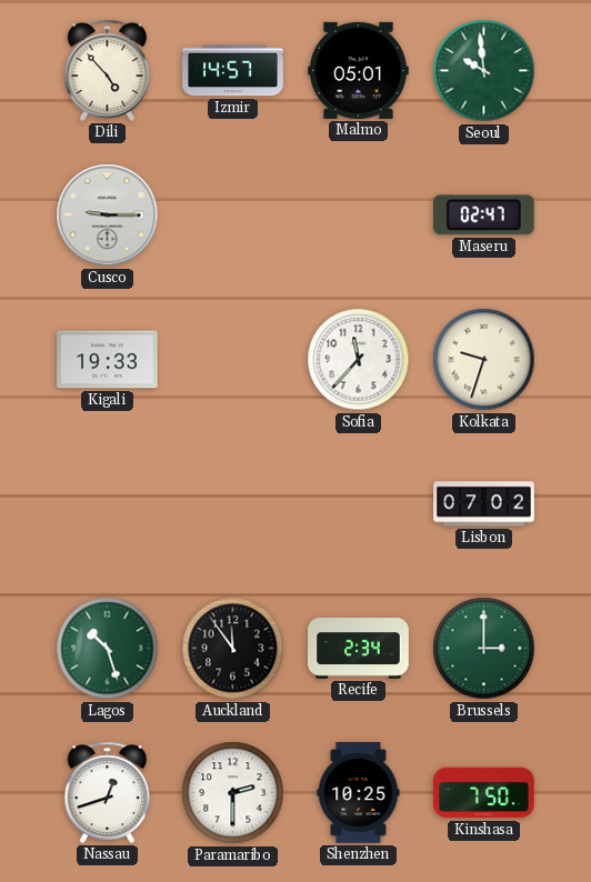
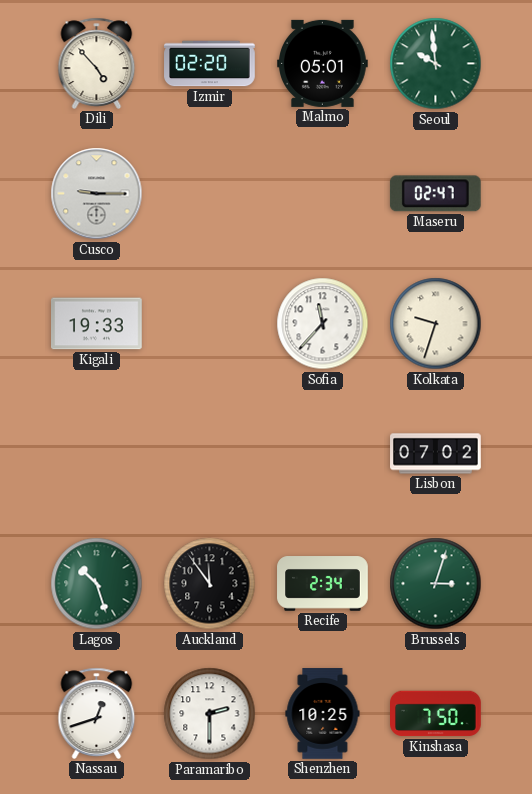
Izmir: 14:57 -> 02:20
Brussels: 3:00 -> 3:03
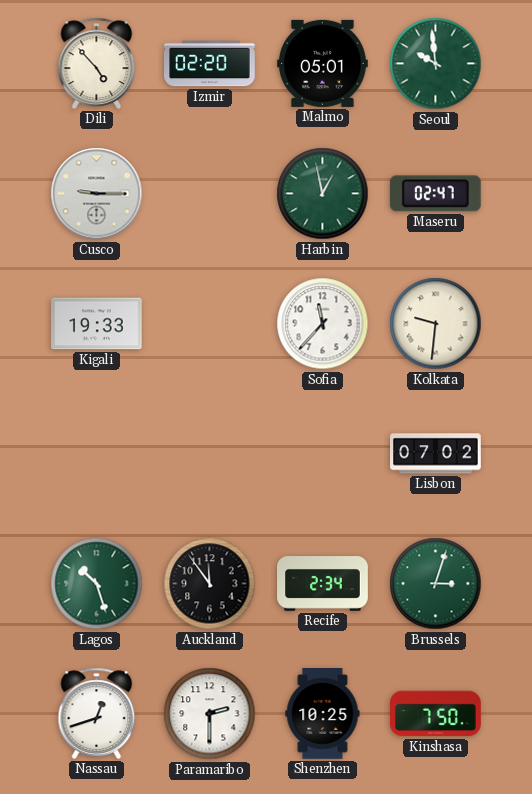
Harbin: none -> 12:58
Kolkata: 9:33 -> 9:31
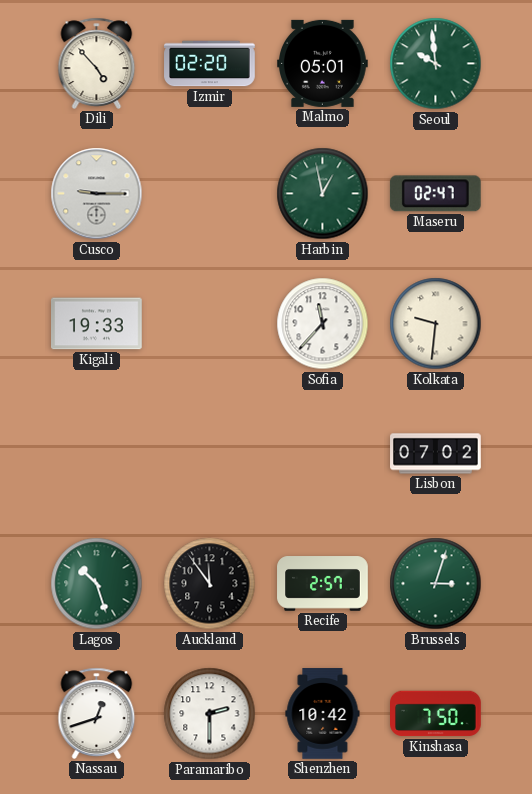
Recife: 2:34 -> 2:57
Shenzhen: 10:25 -> 10:42
